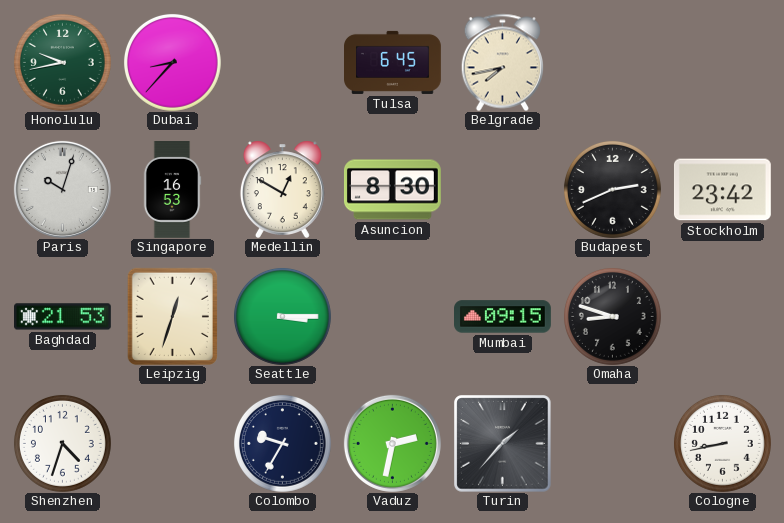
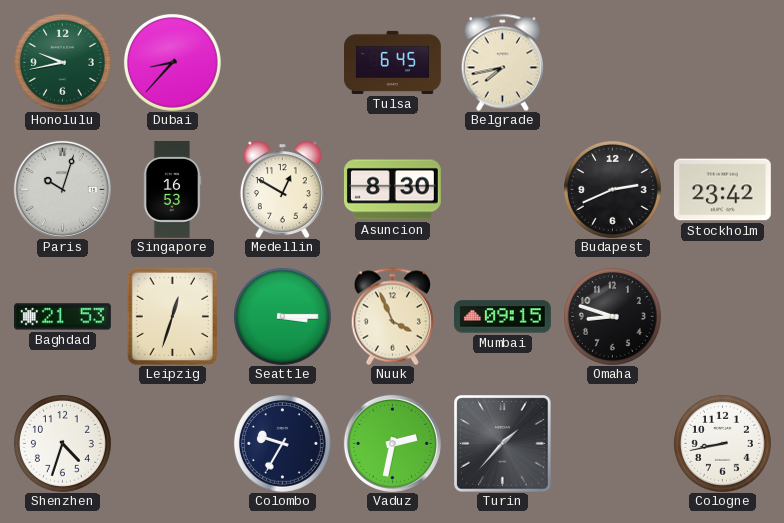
Nuuk: none -> 3:56
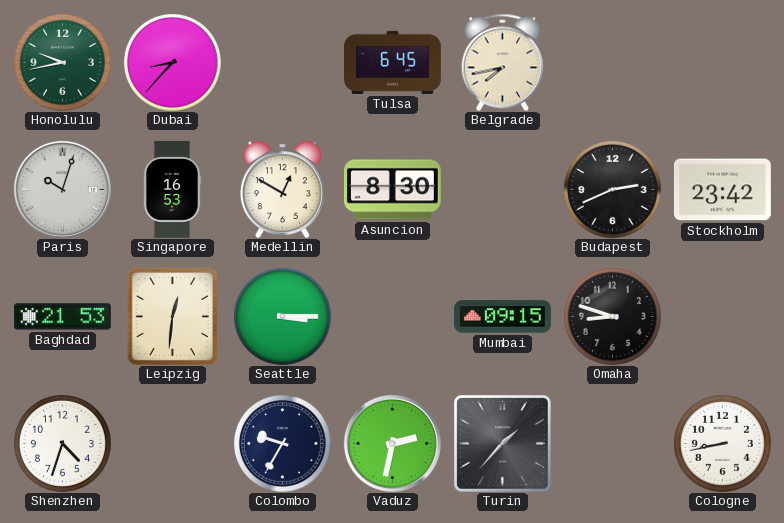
Leipzig: 12:33 -> 12:31
Nuuk: 3:56 -> none
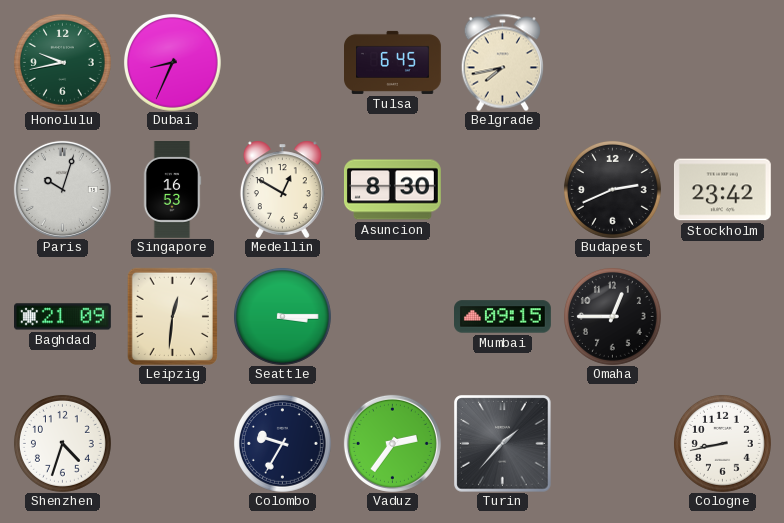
Dubai: 8:37 -> 8:34
Baghdad: 21:53 -> 21:09
Omaha: 8:48 -> 12:45
Vaduz: 2:32 -> 2:36
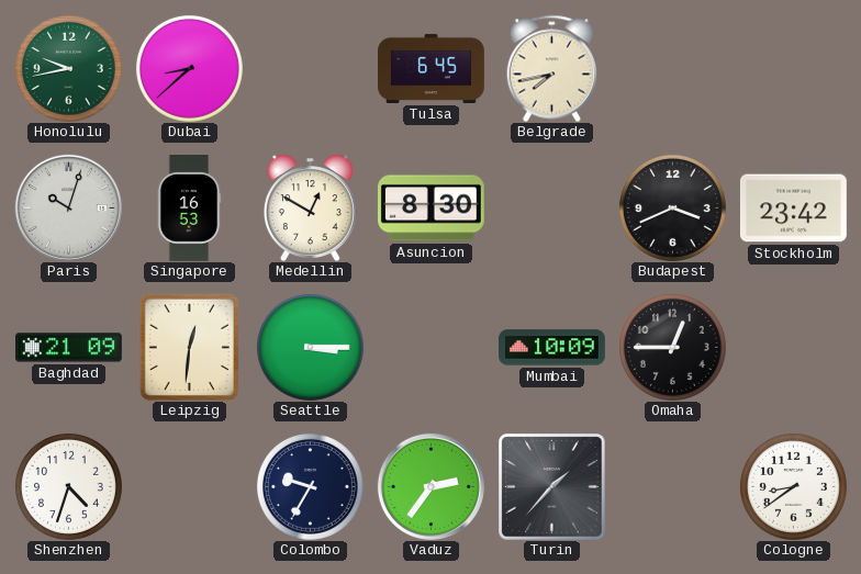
Dubai: 8:34 -> 8:38
Budapest: 2:41 -> 3:41
Mumbai: 09:15 -> 10:09
Cologne: 8:43 -> 8:39
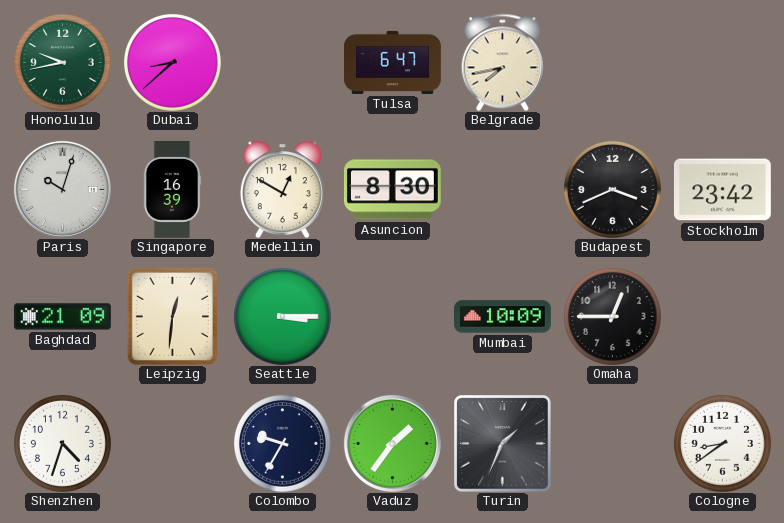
Tulsa: 6:45 -> 6:47
Singapore: 16:53 -> 16:39
Vaduz: 2:36 -> 1:36
Turin: 1:37 -> 1:34
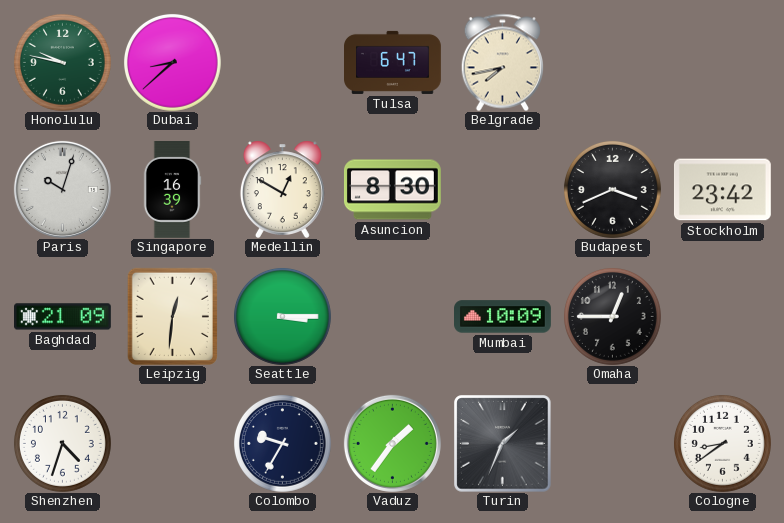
Honolulu: 9:43 -> 9:47
